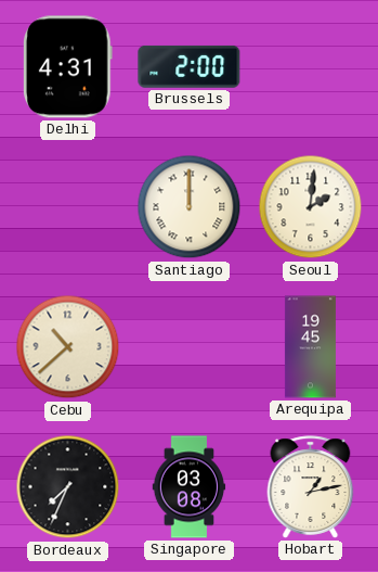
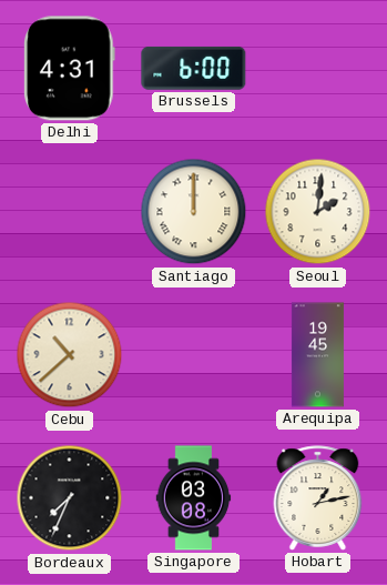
Brussels: 2:00 -> 6:00
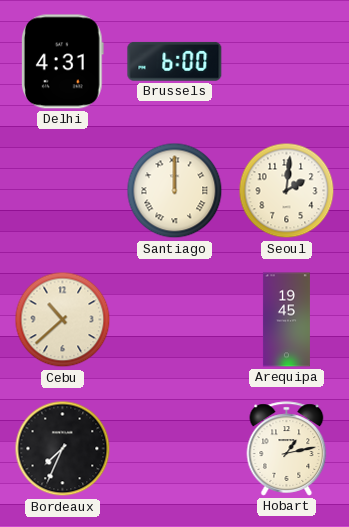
Singapore: 03:08 -> none
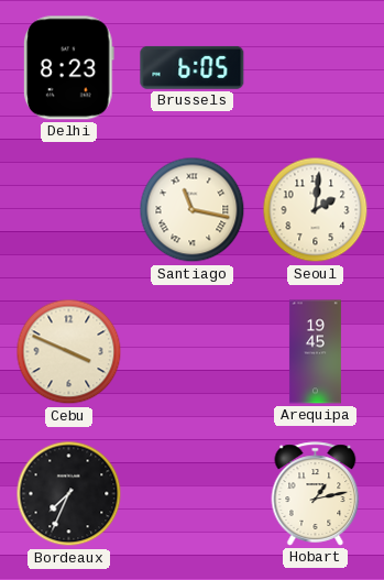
Delhi: 4:31 -> 8:23
Brussels: 6:00 -> 6:05
Santiago: 12:00 -> 11:17
Cebu: 10:38 -> 3:49
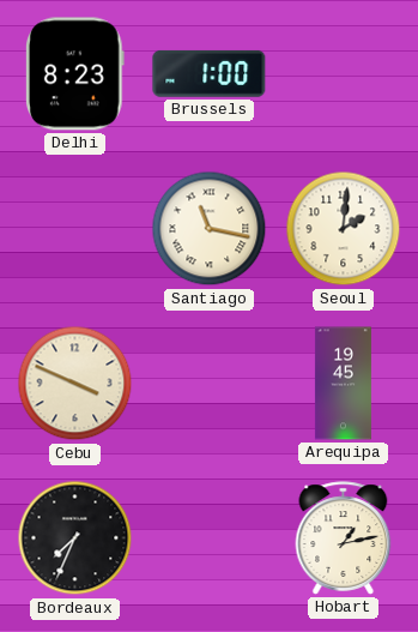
Brussels: 6:05 -> 1:00
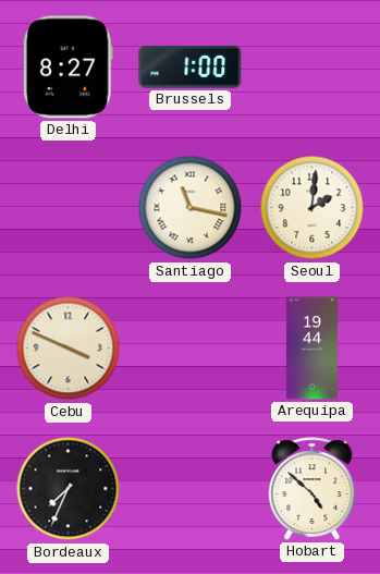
Delhi: 8:23 -> 8:27
Arequipa: 19:45 -> 19:44
Hobart: 1:13 -> 4:52
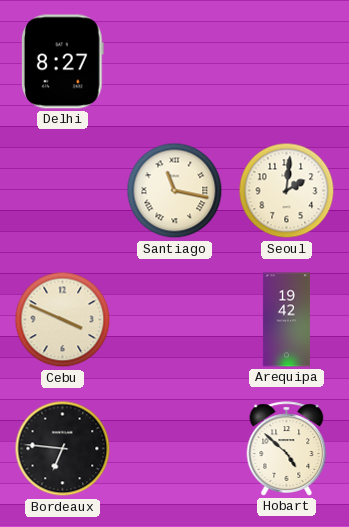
Brussels: 1:00 -> none
Arequipa: 19:44 -> 19:42
Bordeaux: 7:34 -> 6:46
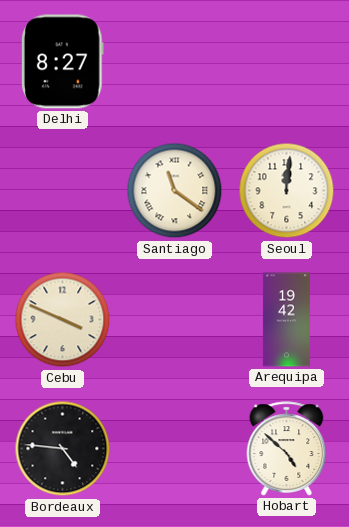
Santiago: 11:17 -> 11:21
Seoul: 2:01 -> 12:01
Bordeaux: 6:46 -> 4:46
